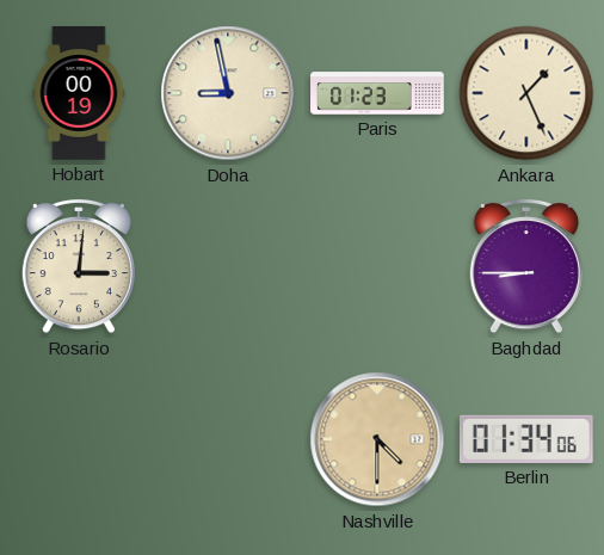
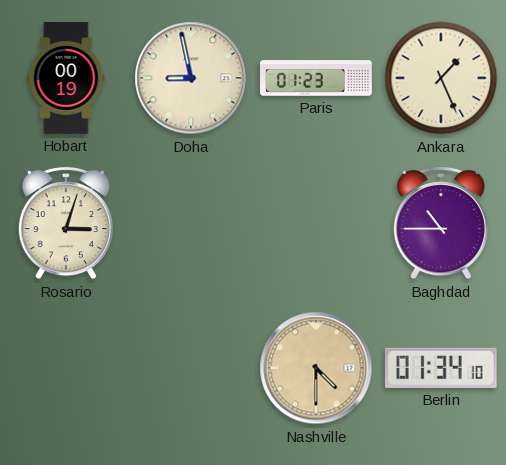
Rosario: 3:01 -> 3:03
Baghdad: 8:45 -> 10:45
Berlin: 01:34:06 -> 01:34:10
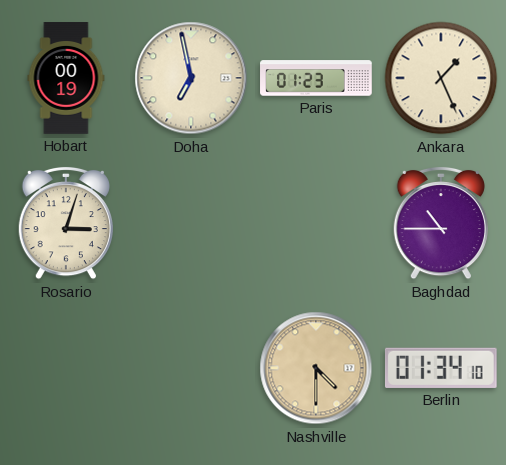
Doha: 8:58 -> 6:58
